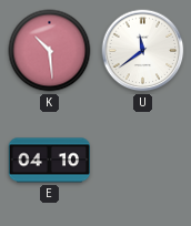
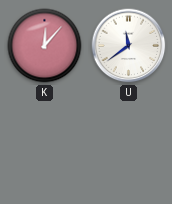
K: 10:29 -> 12:07
E: 04:10 -> none
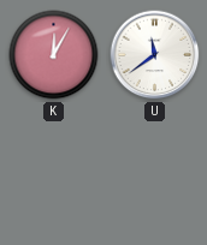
K: 12:07 -> 12:05
